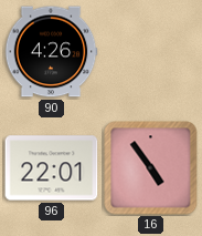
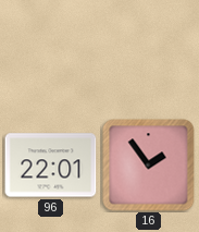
90: 4:26 -> none
16: 4:54 -> 1:54
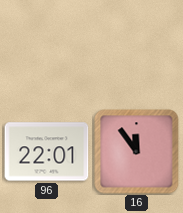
16: 1:54 -> 11:54
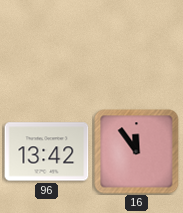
96: 22:01 -> 13:42
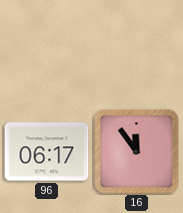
96: 13:42 -> 06:17
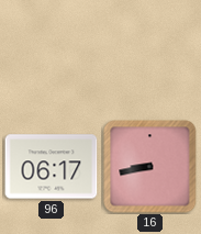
16: 11:54 -> 8:43
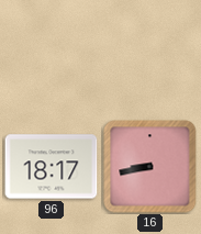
96: 06:17 -> 18:17
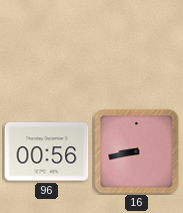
96: 18:17 -> 00:56
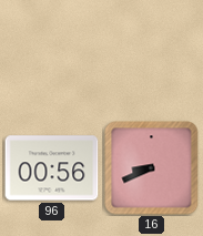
16: 8:43 -> 8:41
